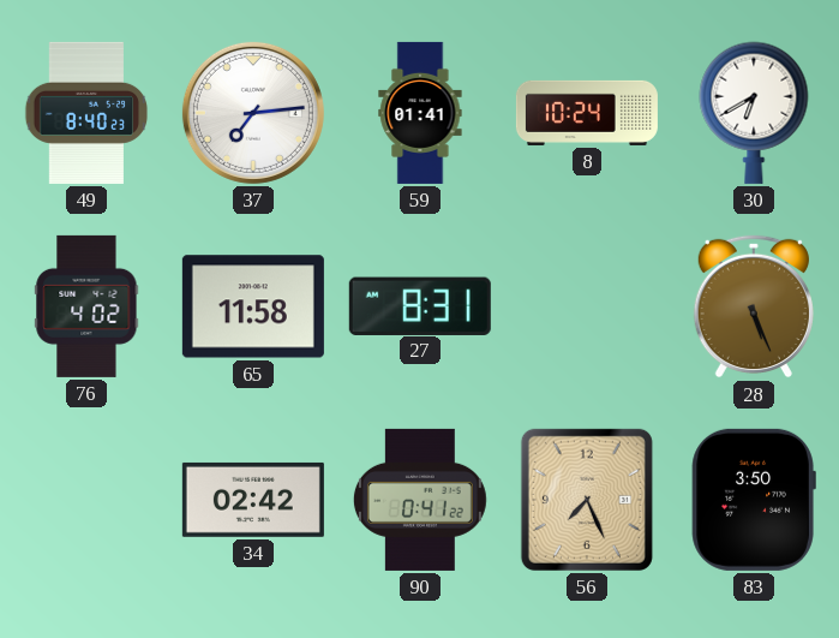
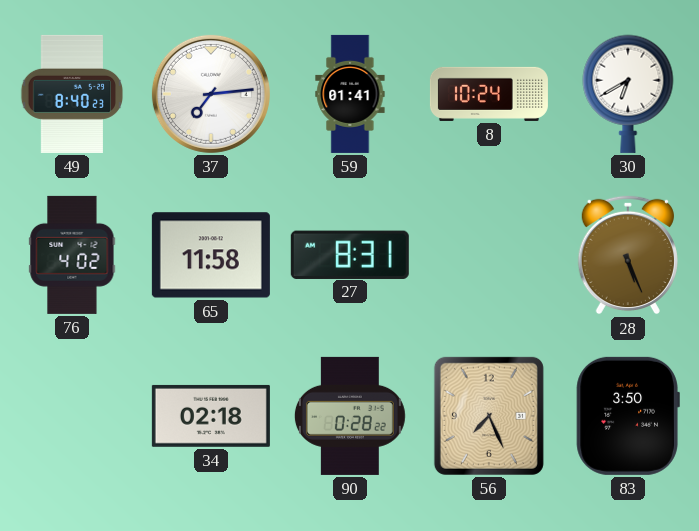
34: 02:42 -> 02:18
90: 0:41 -> 0:28
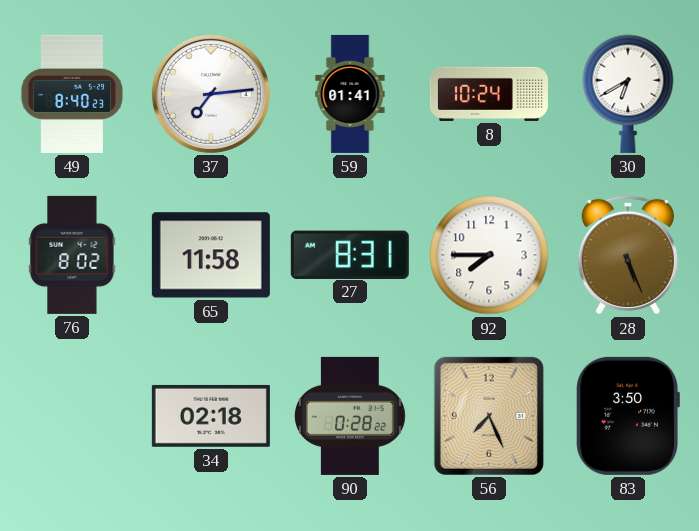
76: 4:02 -> 8:02
92: none -> 7:45
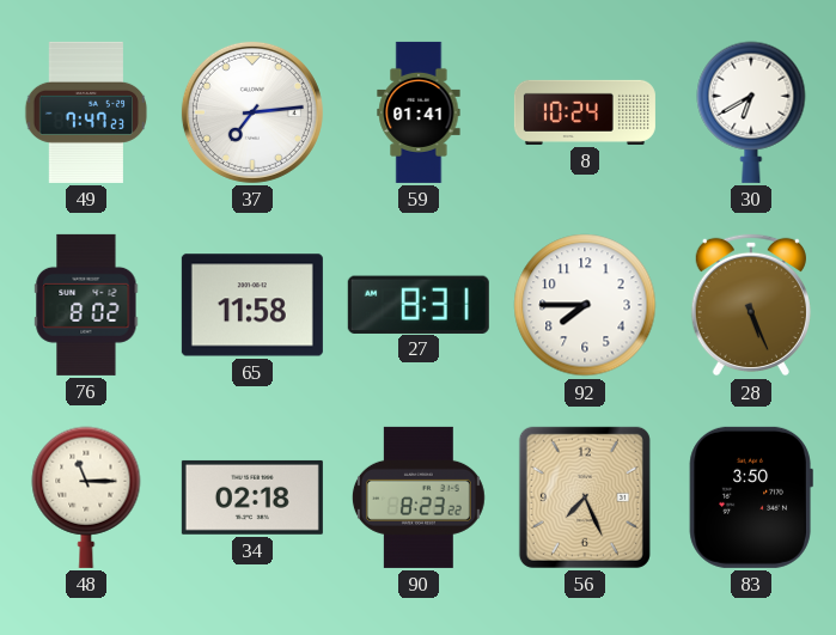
49: 8:40 -> 7:47
48: none -> 11:15
90: 0:28 -> 8:23
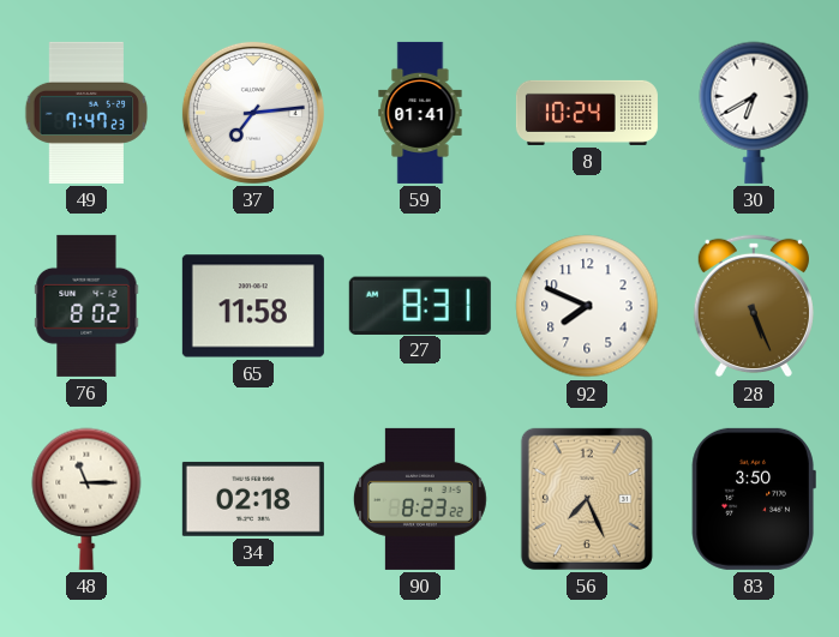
92: 7:45 -> 7:49
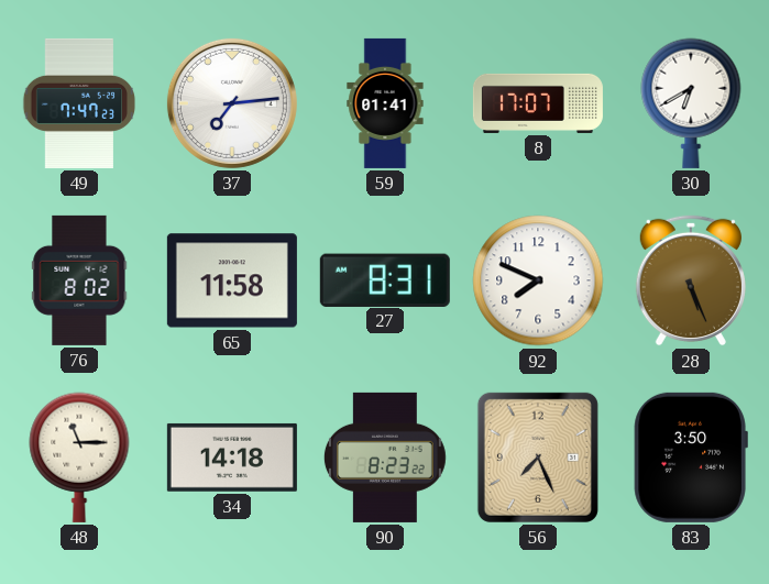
8: 10:24 -> 17:07
34: 02:18 -> 14:18
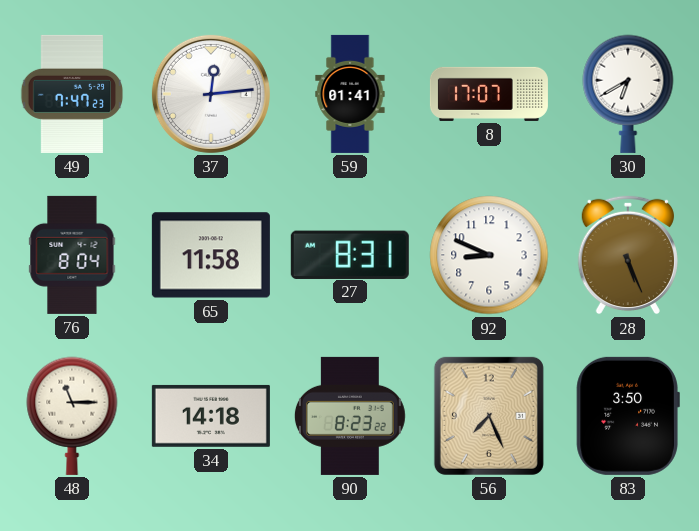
37: 7:14 -> 12:14
76: 8:02 -> 8:04
92: 7:49 -> 8:49
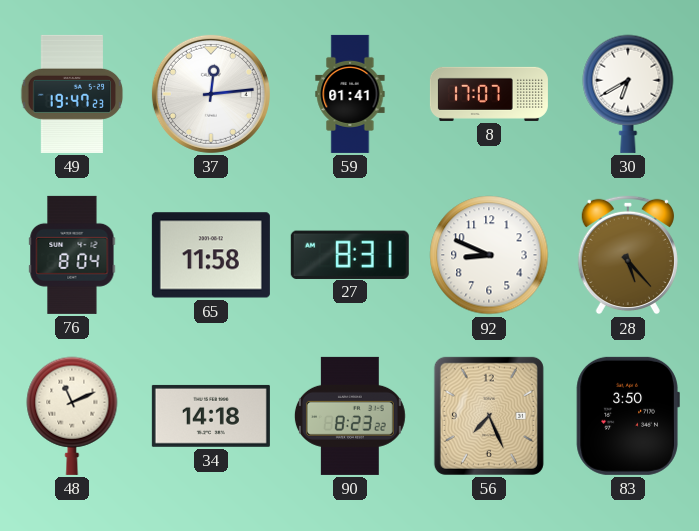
49: 7:47 -> 19:47
28: 5:26 -> 5:23
48: 11:15 -> 11:11
